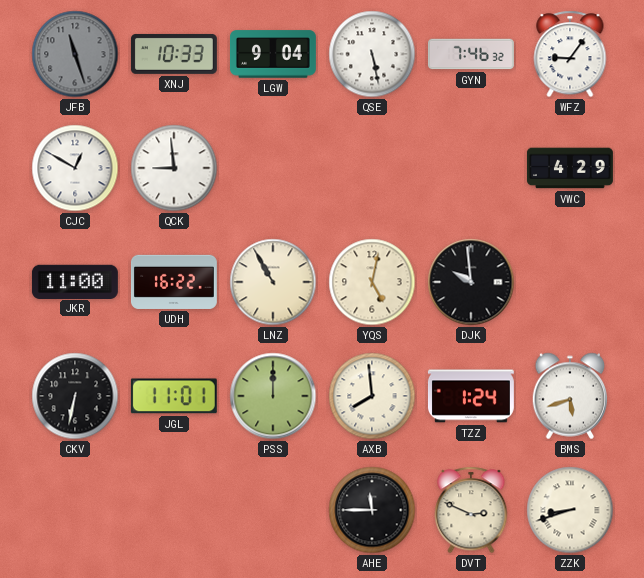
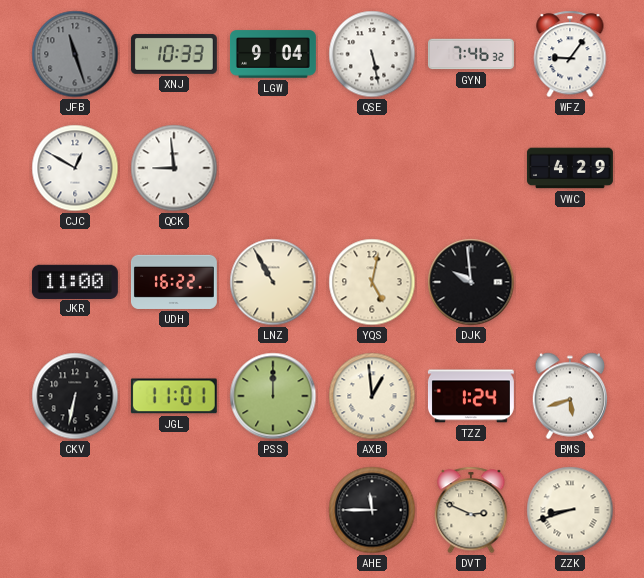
AXB: 7:59 -> 12:59
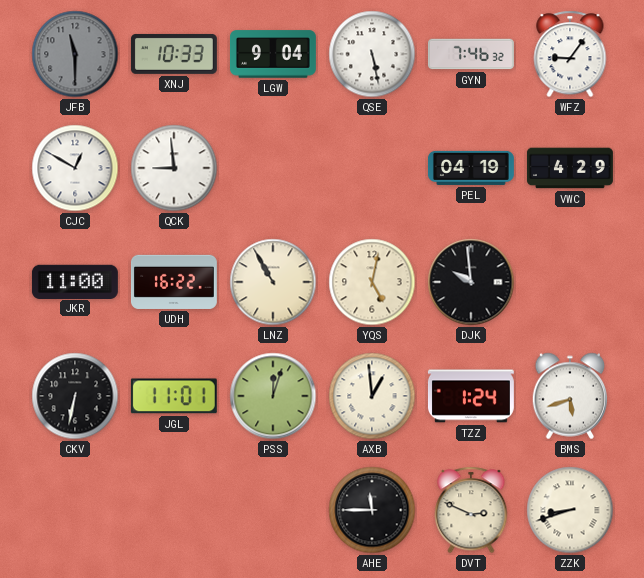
JFB: 11:27 -> 11:30
PEL: none -> 04:19
PSS: 12:00 -> 12:03
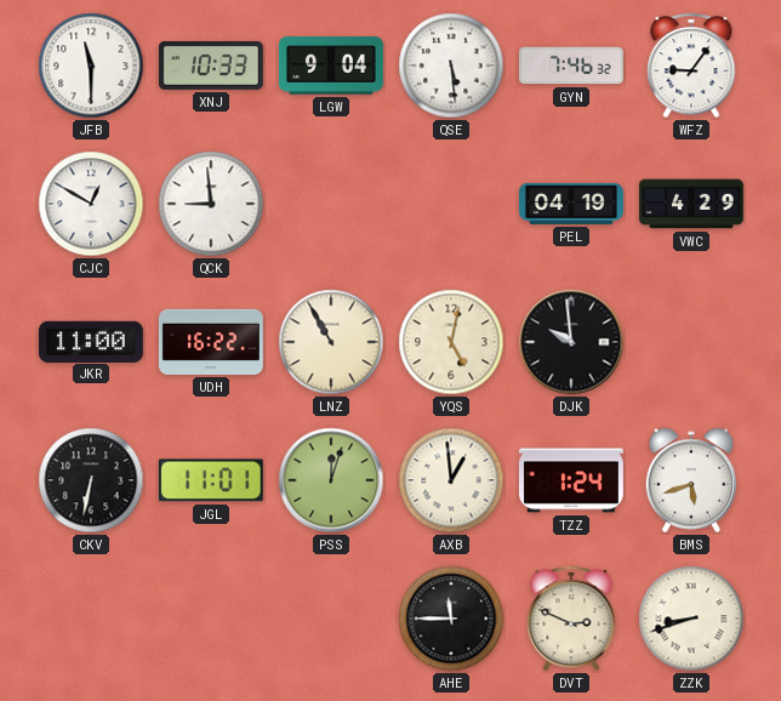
JFB dial: grey -> white
QSE: 5:28 -> 5:29
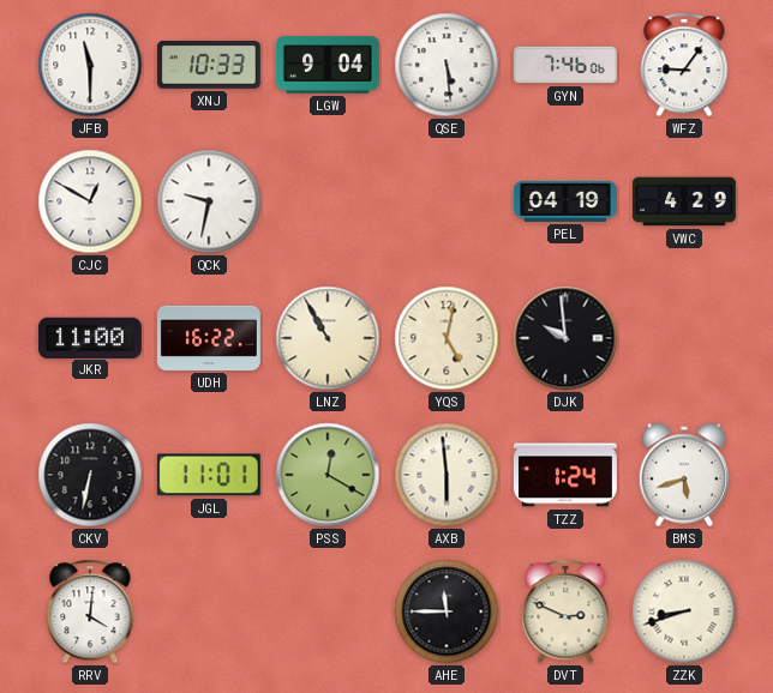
GYN: 7:46:32 -> 7:46:06
QCK: 8:59 -> 9:32
PSS: 12:03 -> 12:20
AXB: 12:59 -> 5:59
RRV: none -> 4:01
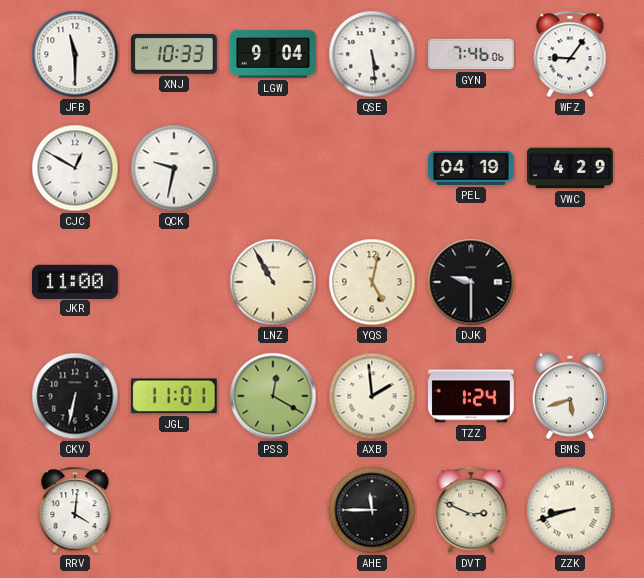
UDH: 16:22 -> none
DJK: 9:59 -> 9:30
AXB: 5:59 -> 1:59
